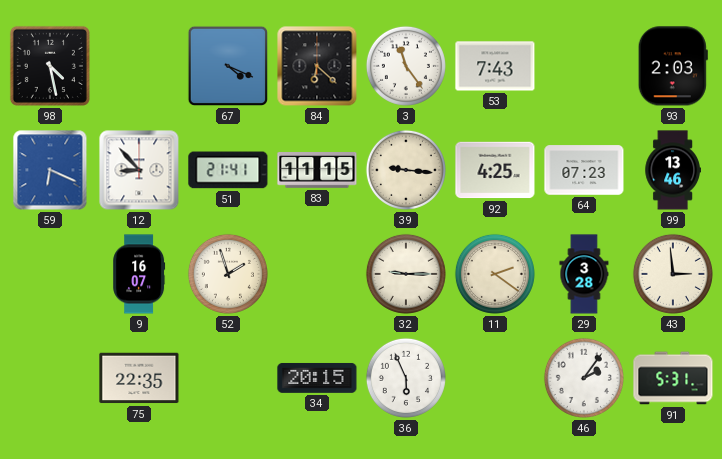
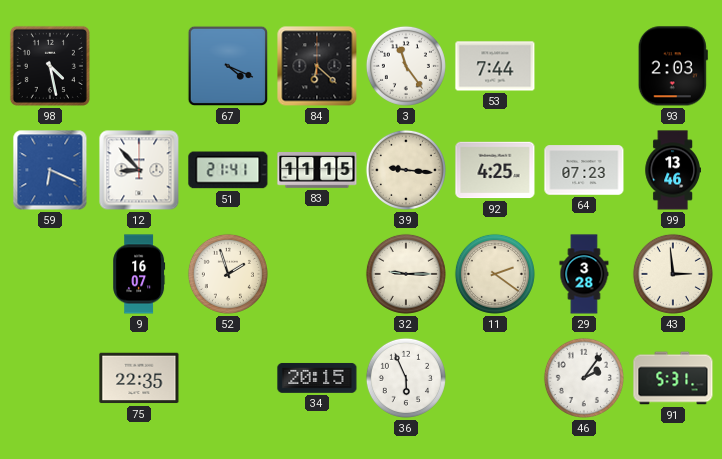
53: 7:43 -> 7:44
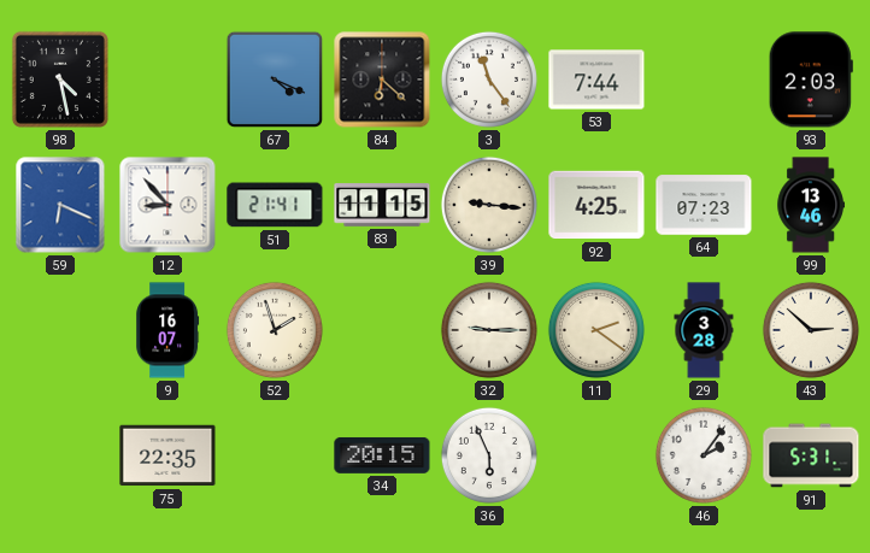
43: 2:59 -> 2:52
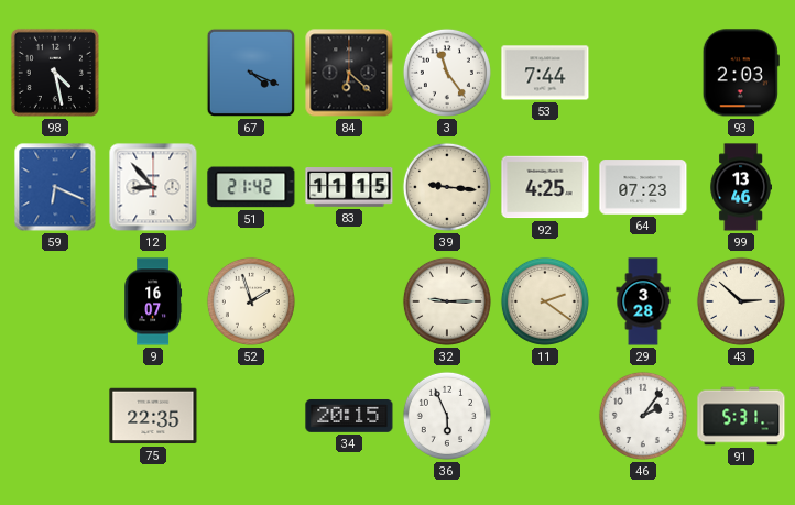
51: 21:41 -> 21:42
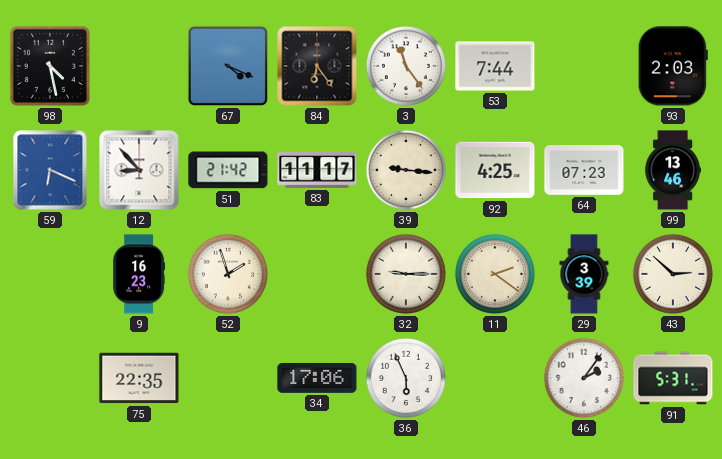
84: 6:22 -> 6:24
83: 11:15 -> 11:17
9: 16:07 -> 16:23
29: 3:28 -> 3:39
34: 20:15 -> 17:06
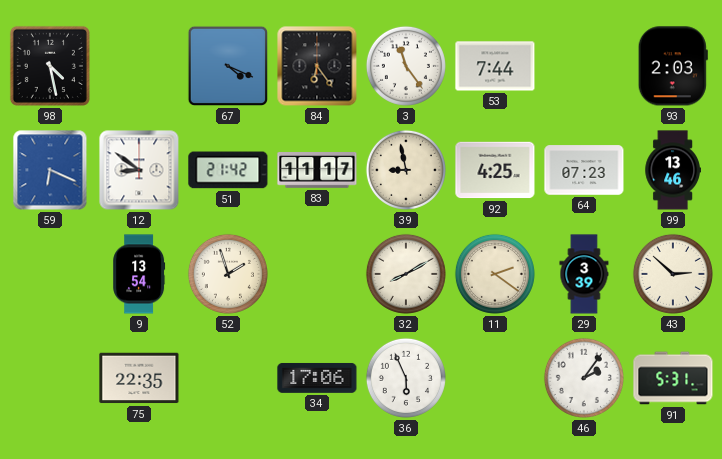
12: 8:53 -> 8:51
39: 9:16 -> 8:58
9: 16:23 -> 13:54
32: 9:15 -> 8:10
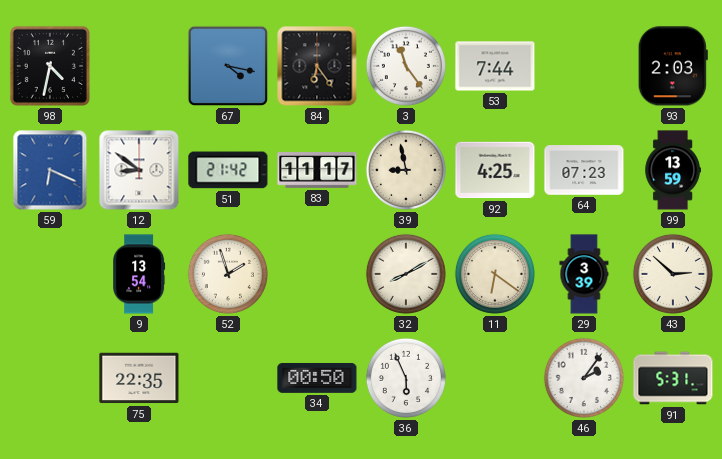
98: 4:28 -> 4:32
67: 4:19 -> 4:17
99: 13:46 -> 13:59
11: 2:21 -> 6:21
34: 17:06 -> 00:50
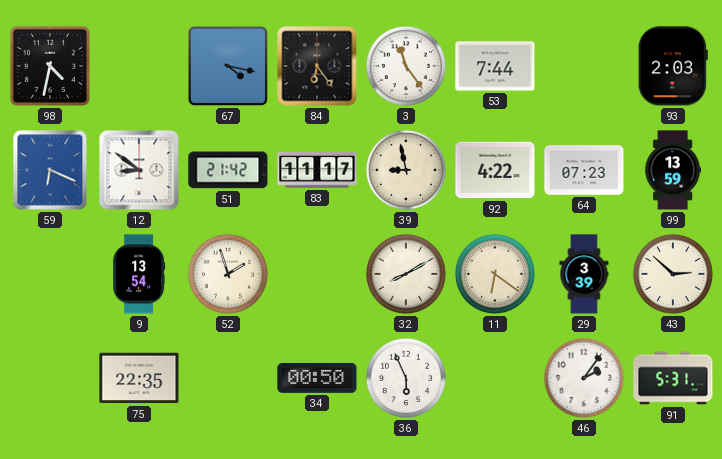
92: 4:25 -> 4:22
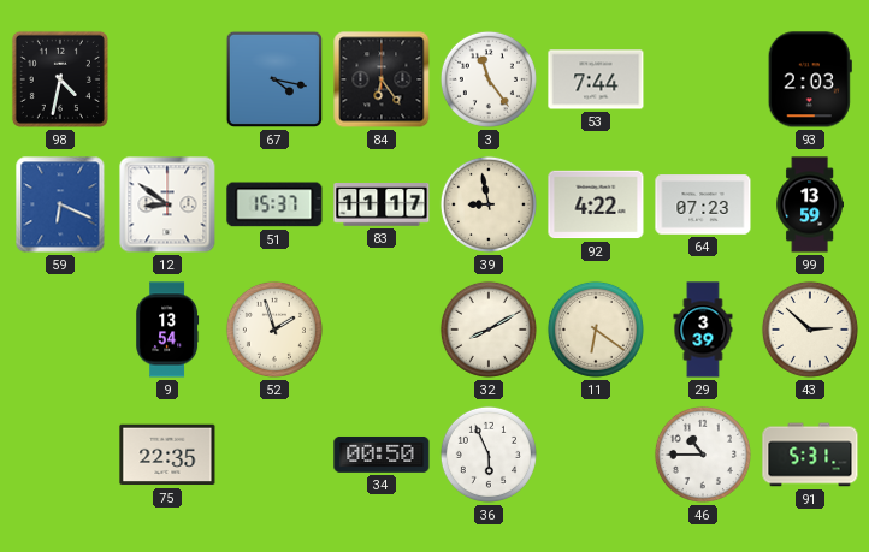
51: 21:42 -> 15:37
46: 2:06 -> 10:45
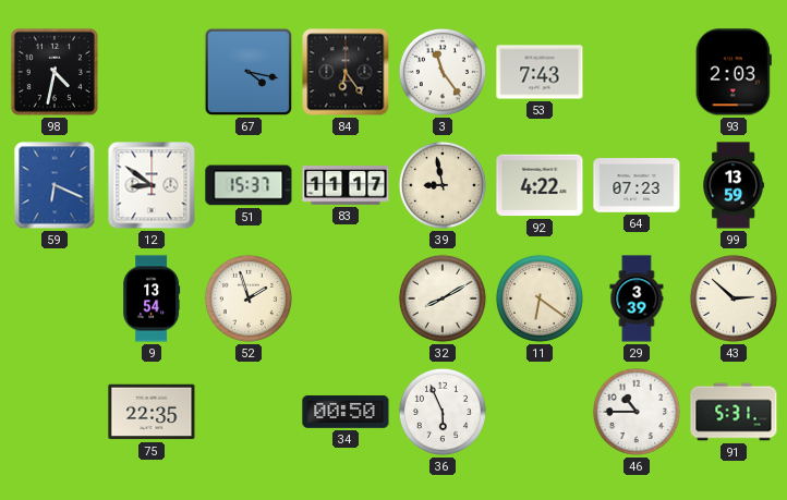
53: 7:44 -> 7:43
